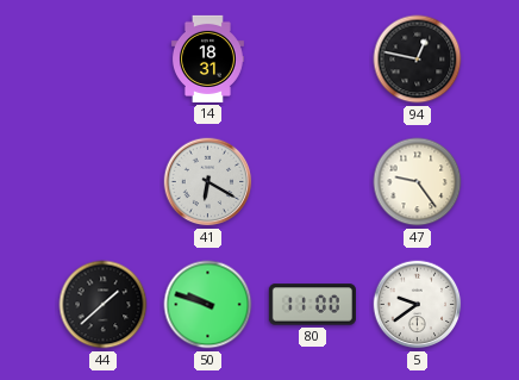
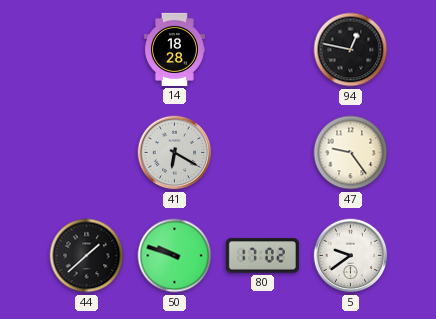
14: 18:31 -> 18:28
80: 11:00 -> 17:02
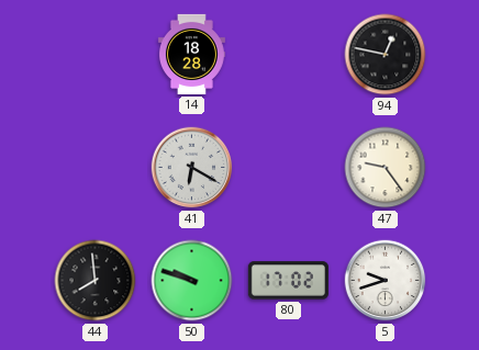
44: 1:38 -> 7:59
5: 9:39 -> 9:42
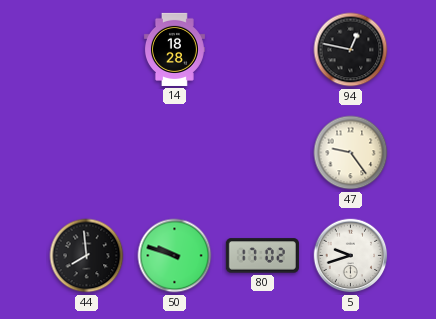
41: 6:20 -> none
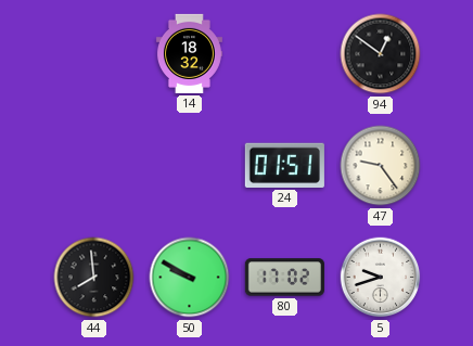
14: 18:28 -> 18:32
94: 12:47 -> 12:51
24: none -> 01:51
50: 9:48 -> 9:50
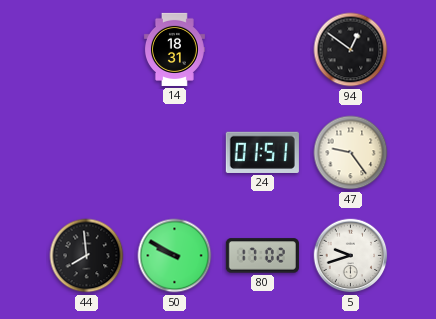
14: 18:32 -> 18:31
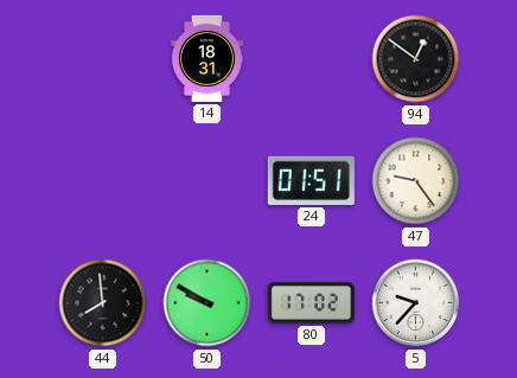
5: 9:42 -> 9:37
